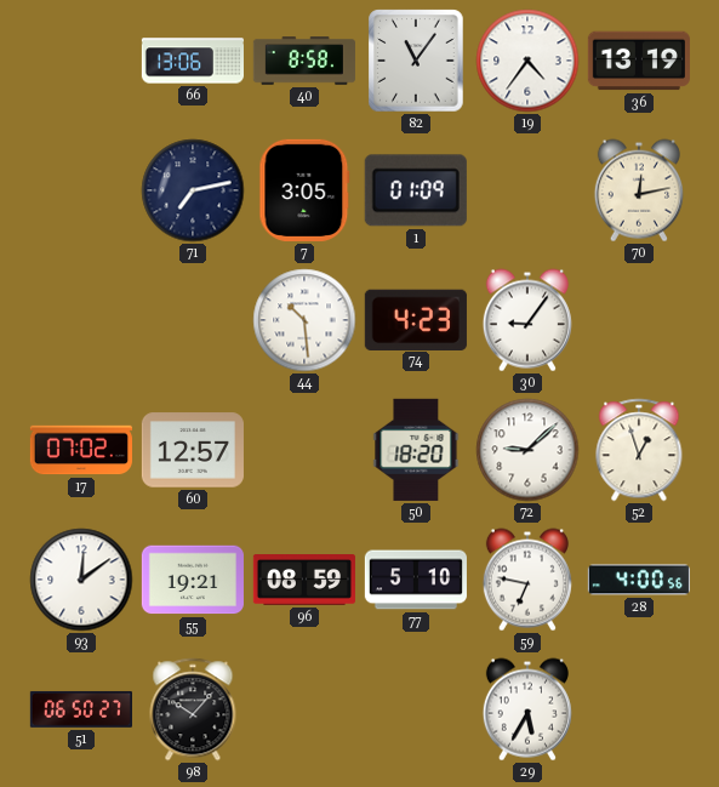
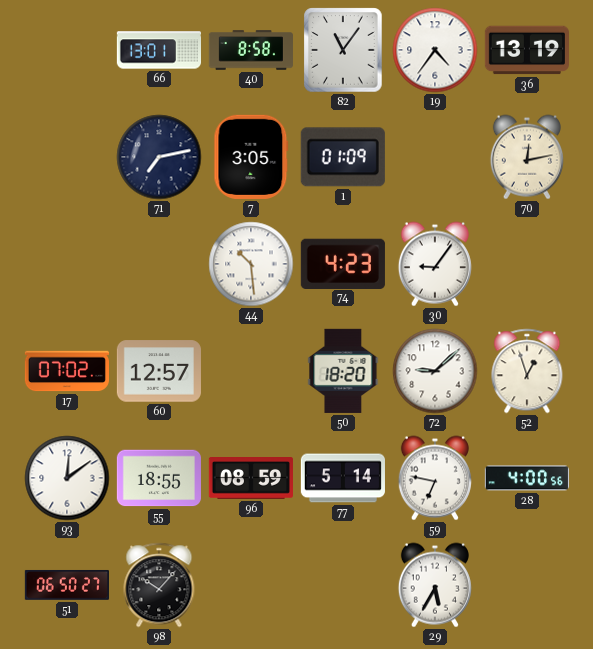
66: 13:06 -> 13:01
55: 19:21 -> 18:55
77: 5:10 -> 5:14
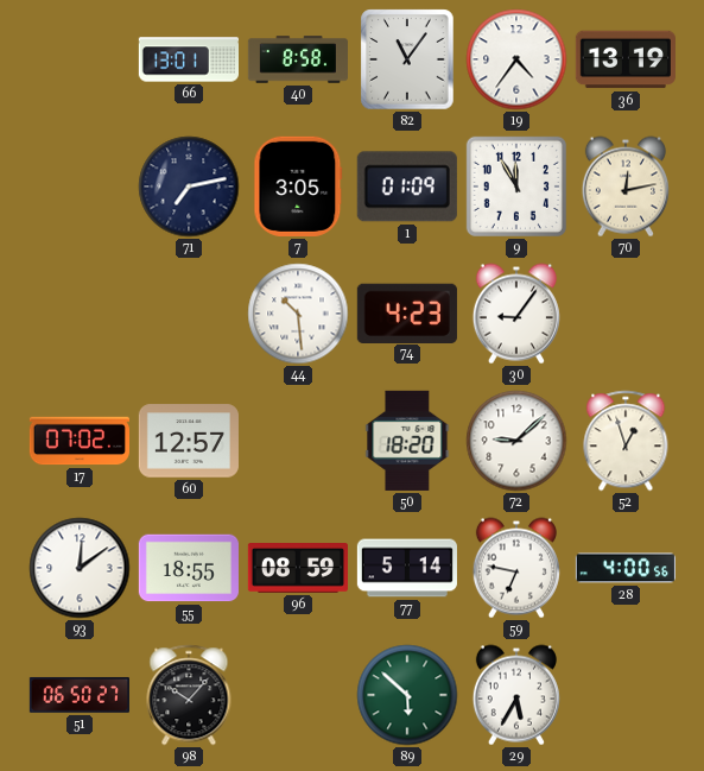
9: none -> 11:55
89: none -> 5:52
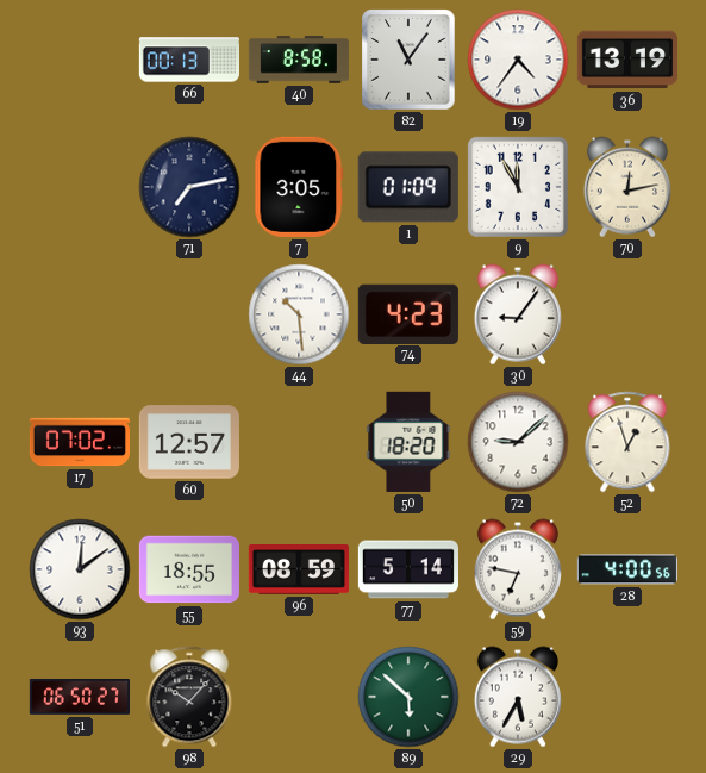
66: 13:01 -> 00:13
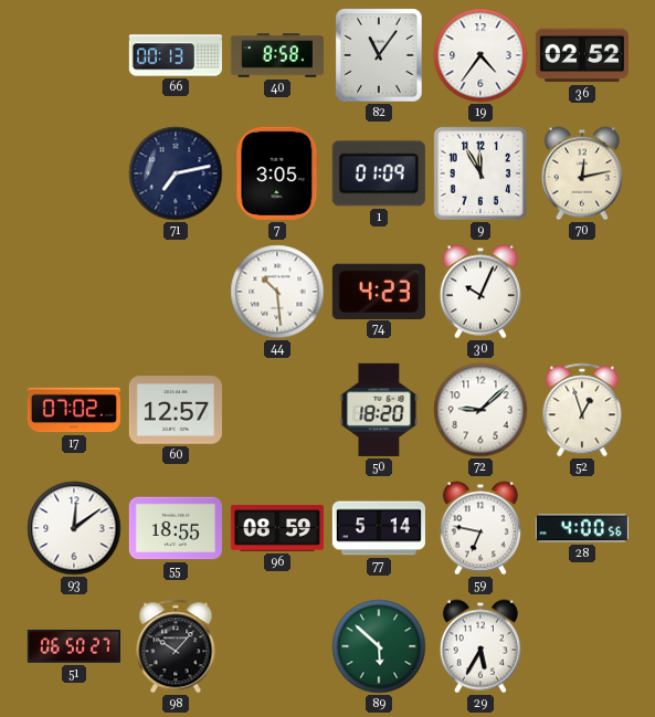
36: 13:19 -> 02:52
30: 9:06 -> 10:04
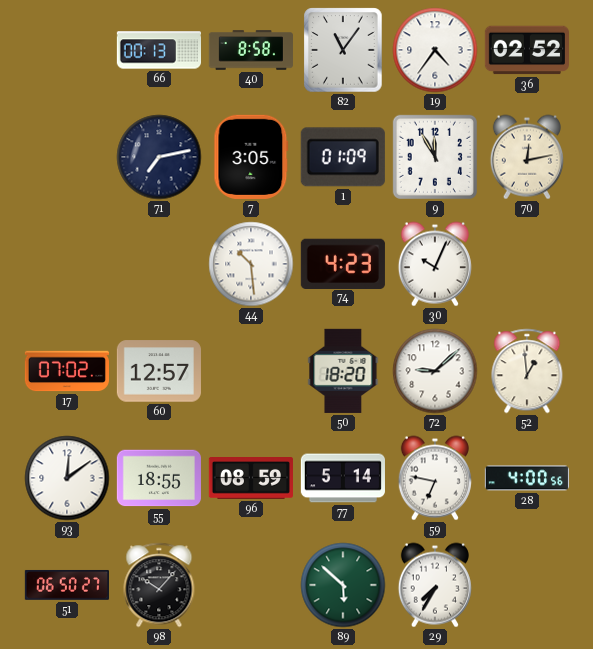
52: 12:57 -> 12:59
29: 5:35 -> 7:35
